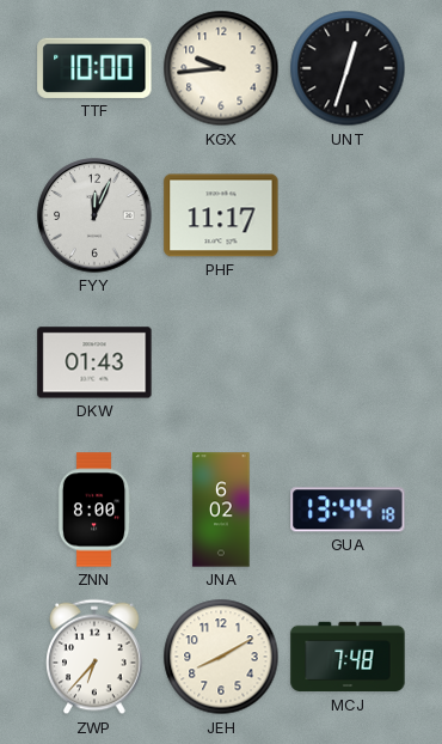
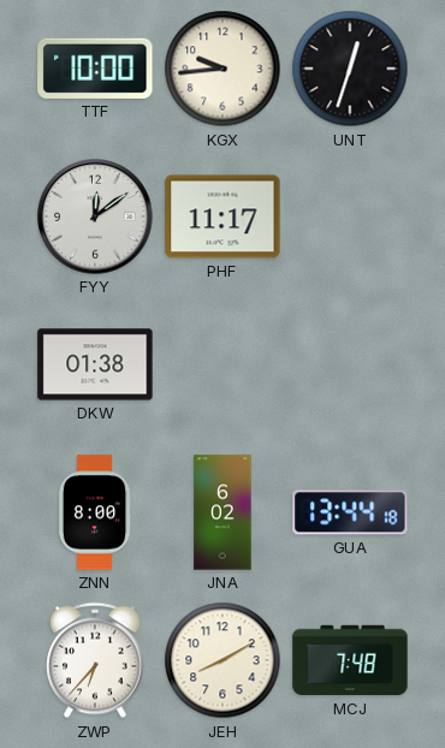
FYY: 12:04 -> 12:09
DKW: 01:43 -> 01:38
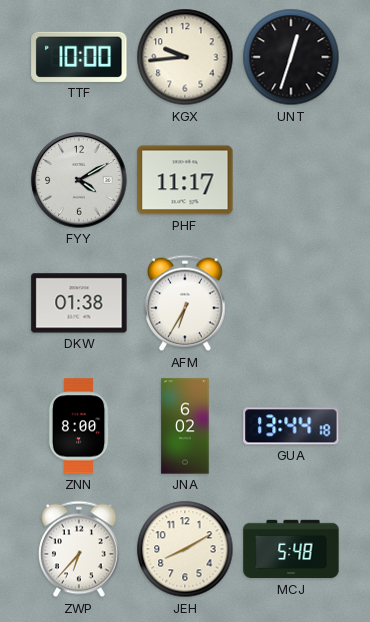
FYY: 12:09 -> 4:10
AFM: none -> 6:35
MCJ: 7:48 -> 5:48
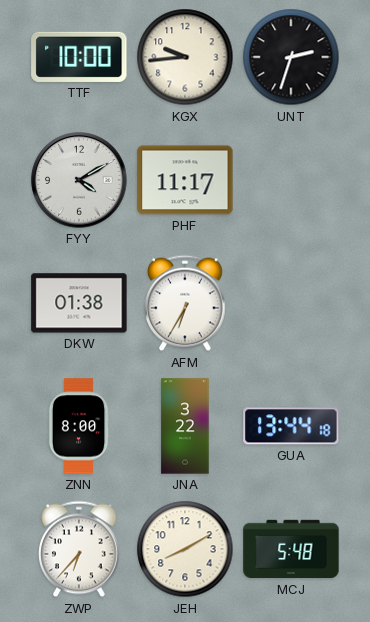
UNT: 12:33 -> 2:33
JNA: 6:02 -> 3:22
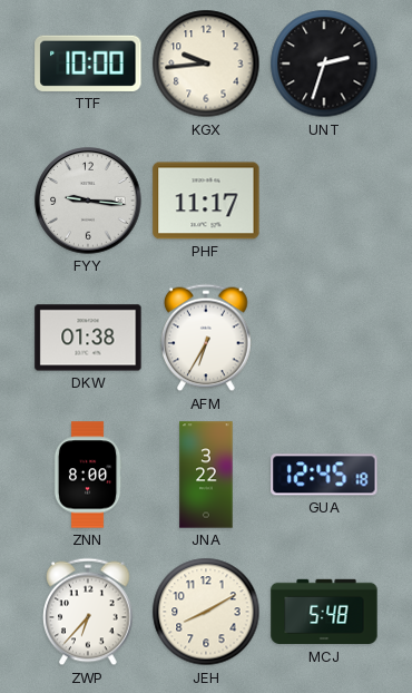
FYY: 4:10 -> 9:16
GUA: 13:44 -> 12:45
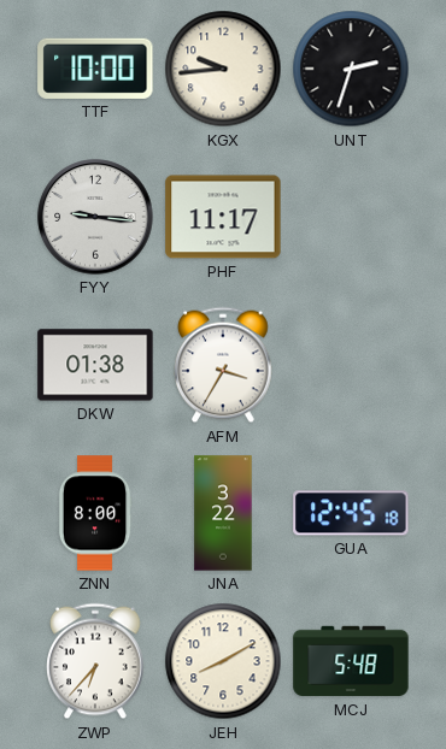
AFM: 6:35 -> 3:35
